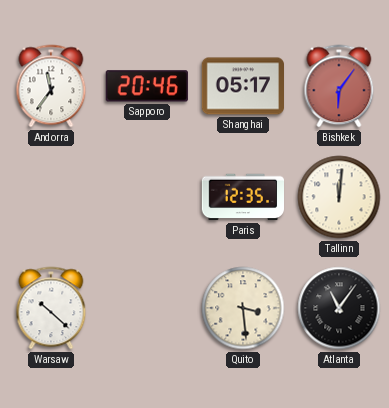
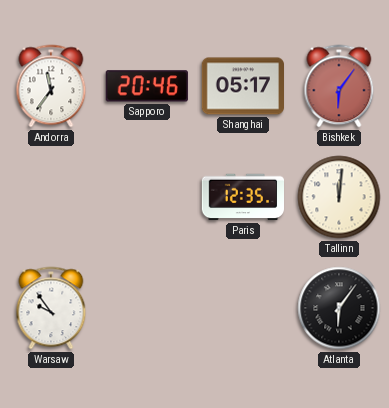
Warsaw: 10:22 -> 9:54
Quito: 3:29 -> none
Atlanta: 11:06 -> 6:06
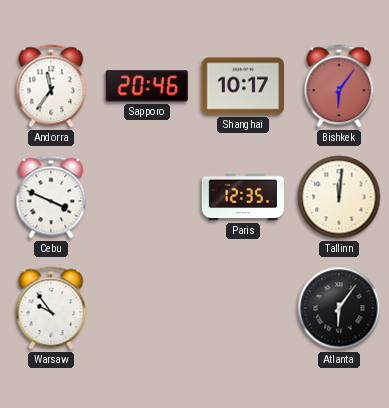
Shanghai: 05:17 -> 10:17
Cebu: none -> 3:49
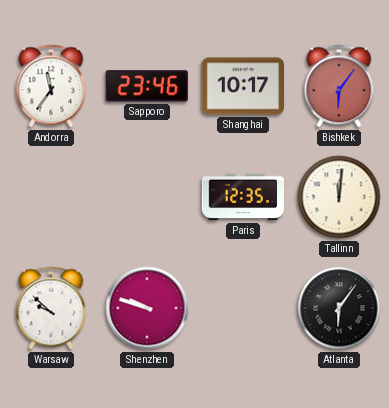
Sapporo: 20:46 -> 23:46
Cebu: 3:49 -> none
Warsaw: 9:54 -> 9:52
Shenzhen: none -> 9:48
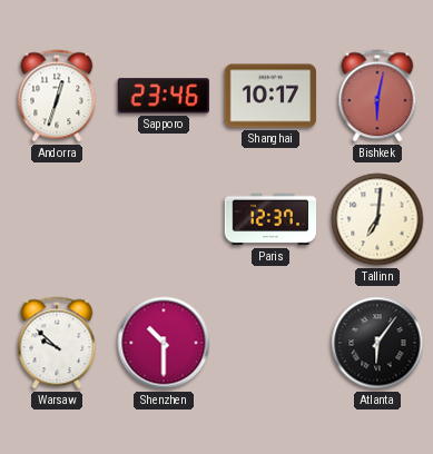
Andorra: 11:36 -> 12:33
Bishkek: 6:06 -> 6:02
Paris: 12:35 -> 12:37
Tallinn: 12:01 -> 7:01
Shenzhen: 9:48 -> 10:30
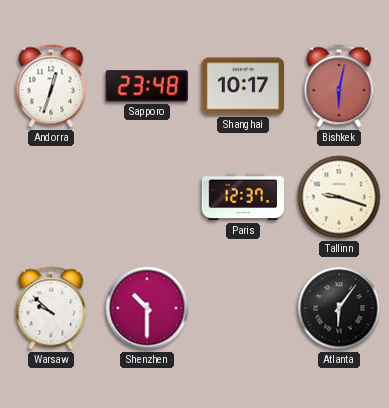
Sapporo: 23:46 -> 23:48
Tallinn: 7:01 -> 9:18
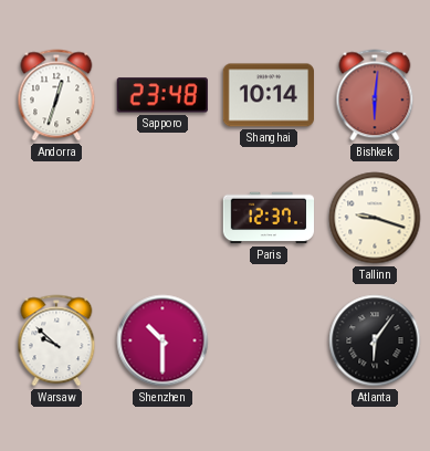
Shanghai: 10:17 -> 10:14
Bishkek: 6:02 -> 6:01
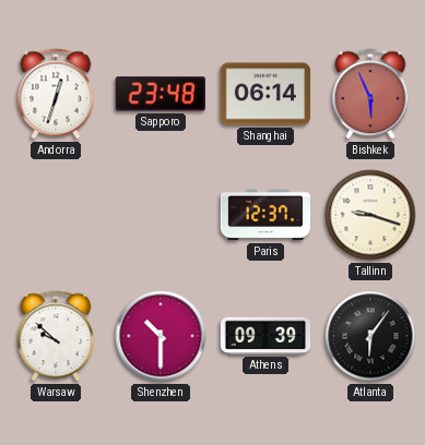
Shanghai: 10:14 -> 06:14
Bishkek: 6:01 -> 5:56
Athens: none -> 09:39
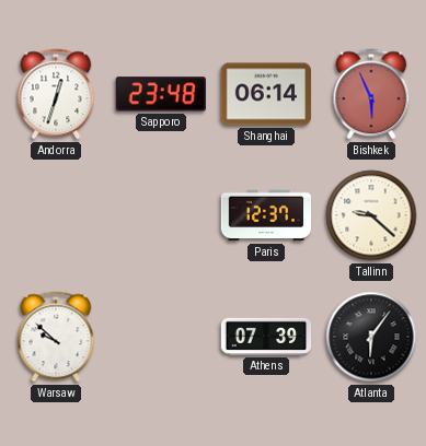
Tallinn: 9:18 -> 9:22
Shenzhen: 10:30 -> none
Athens: 09:39 -> 07:39
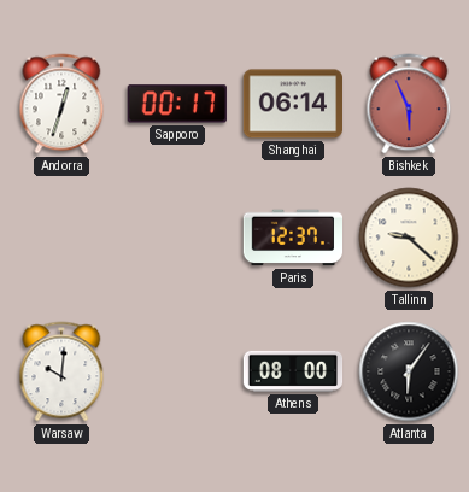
Sapporo: 23:48 -> 00:17
Warsaw: 9:52 -> 10:01
Athens: 07:39 -> 08:00
